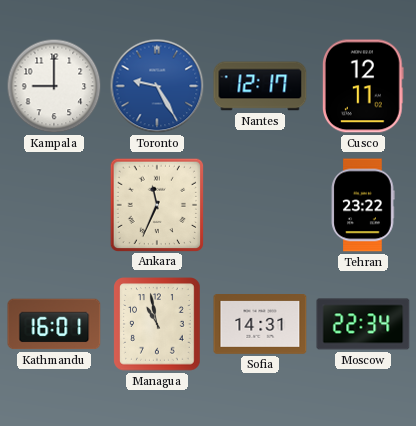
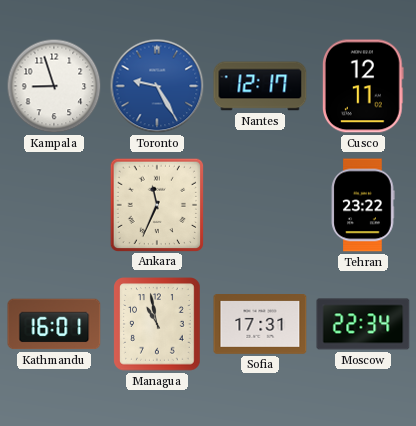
Kampala: 9:00 -> 8:57
Sofia: 14:31 -> 17:31
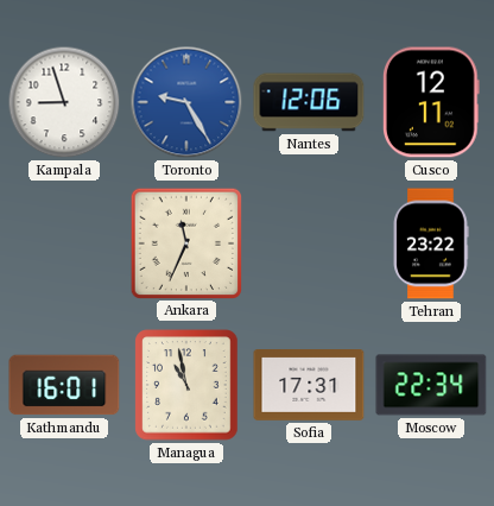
Nantes: 12:17 -> 12:06
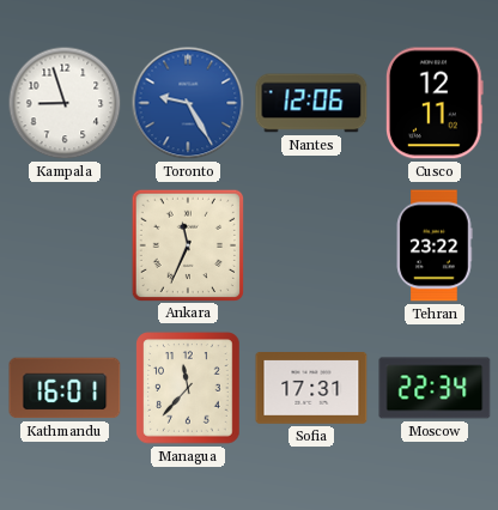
Managua: 10:58 -> 11:37
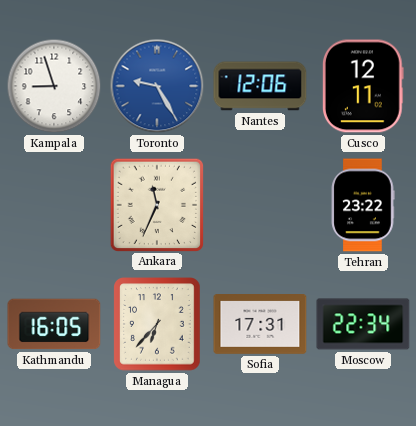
Kathmandu: 16:01 -> 16:05
Managua: 11:37 -> 6:37
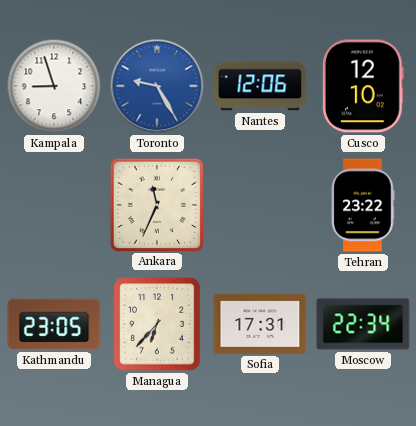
Cusco: 12:11 -> 12:10
Kathmandu: 16:05 -> 23:05
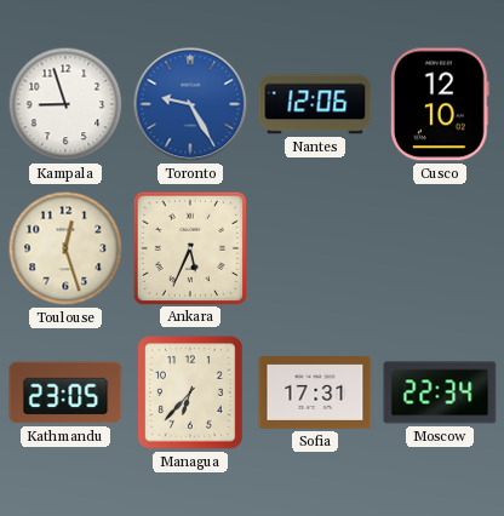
Toulouse: none -> 12:27
Ankara: 11:34 -> 5:34
Tehran: 23:22 -> none
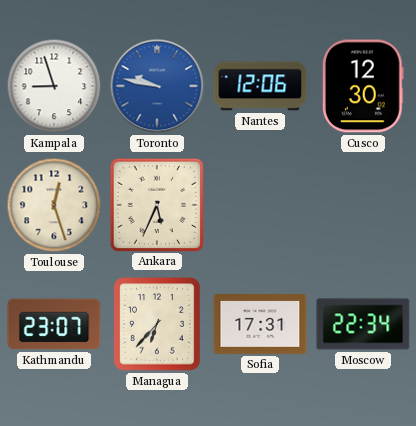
Toronto: 9:25 -> 9:47
Cusco: 12:10 -> 12:30
Kathmandu: 23:05 -> 23:07
